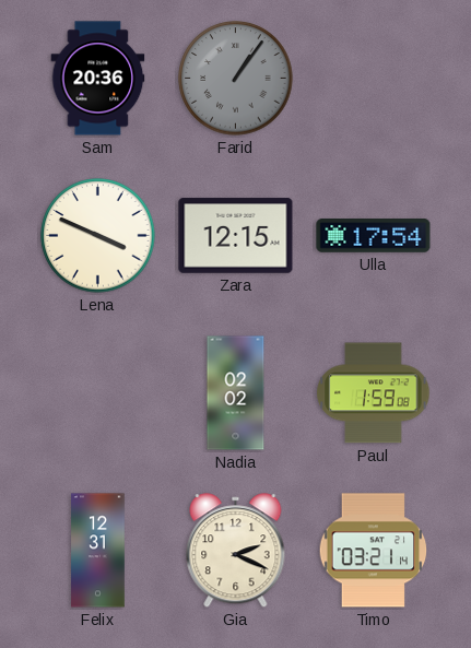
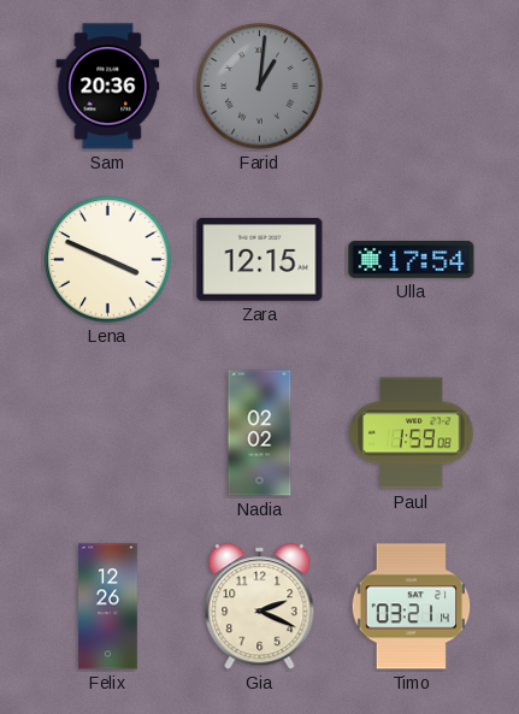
Farid: 1:06 -> 1:01
Felix: 12:31 -> 12:26
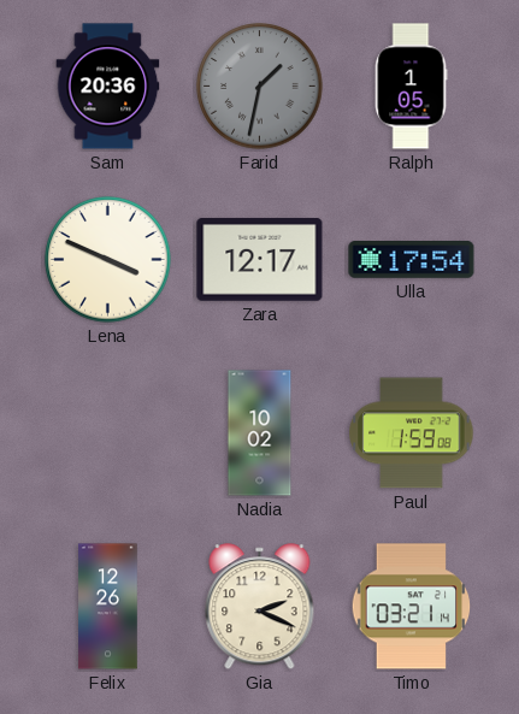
Farid: 1:01 -> 1:32
Ralph: none -> 1:05
Zara: 12:15 -> 12:17
Nadia: 02:02 -> 10:02
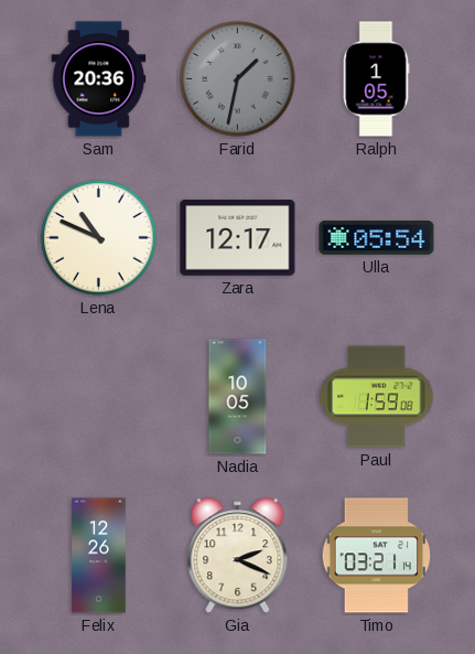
Lena: 3:49 -> 10:49
Ulla: 17:54 -> 05:54
Nadia: 10:02 -> 10:05
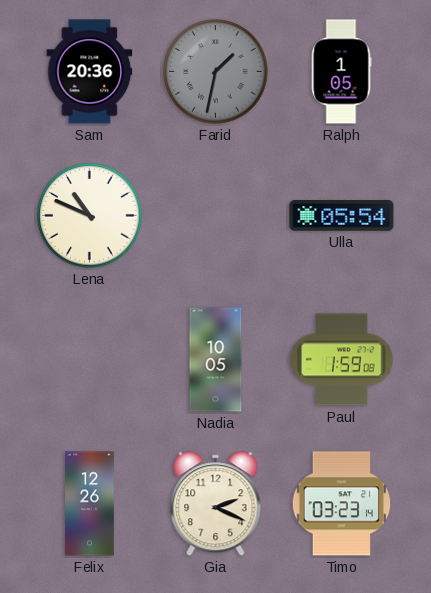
Zara: 12:17 -> none
Timo: 03:21 -> 03:23
